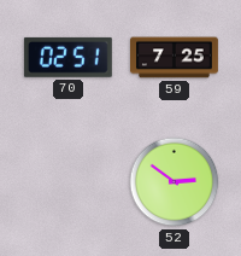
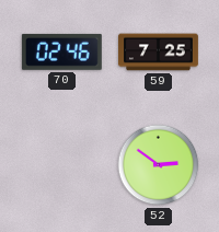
70: 02:51 -> 02:46
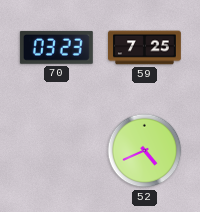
70: 02:46 -> 03:23
52: 2:51 -> 4:41
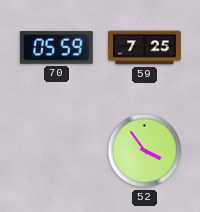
70: 03:23 -> 05:59
52: 4:41 -> 3:54
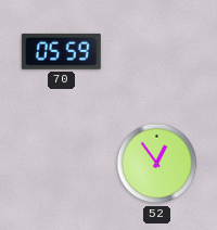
59: 7:25 -> none
52: 3:54 -> 12:54
